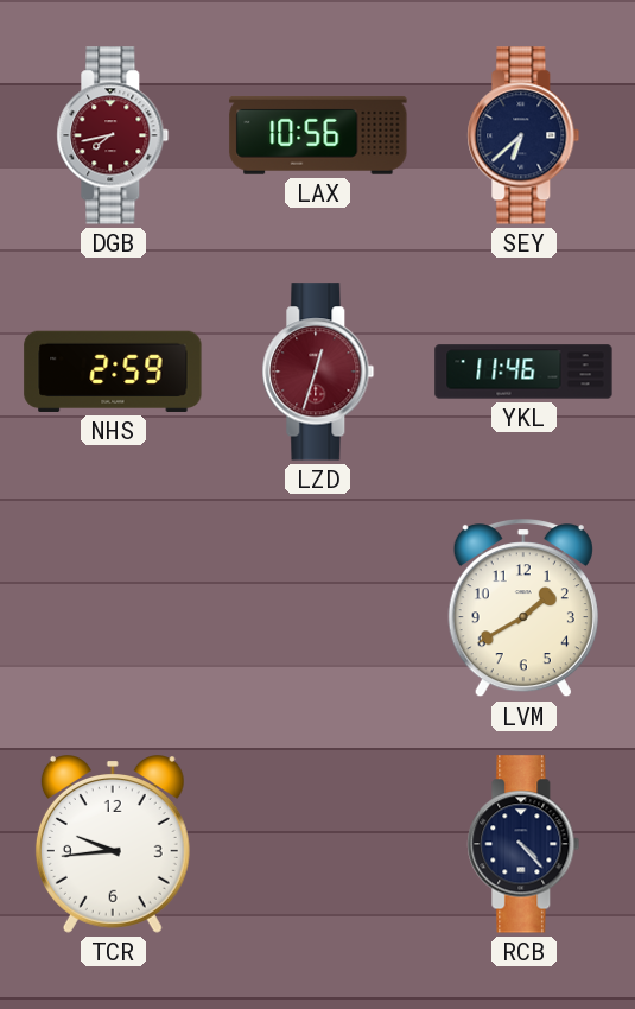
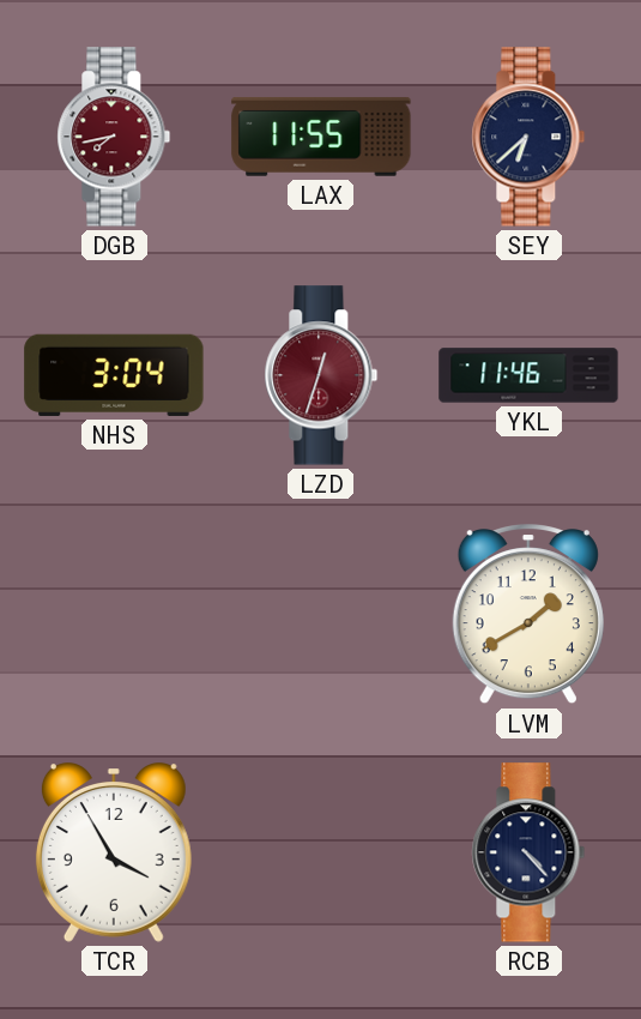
LAX: 10:56 -> 11:55
NHS: 2:59 -> 3:04
TCR: 9:44 -> 3:55
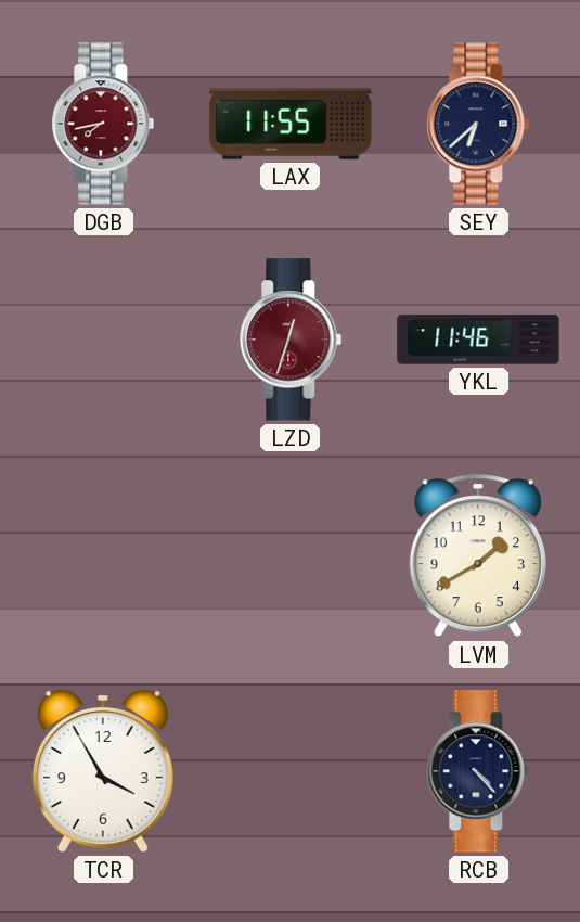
NHS: 3:04 -> none
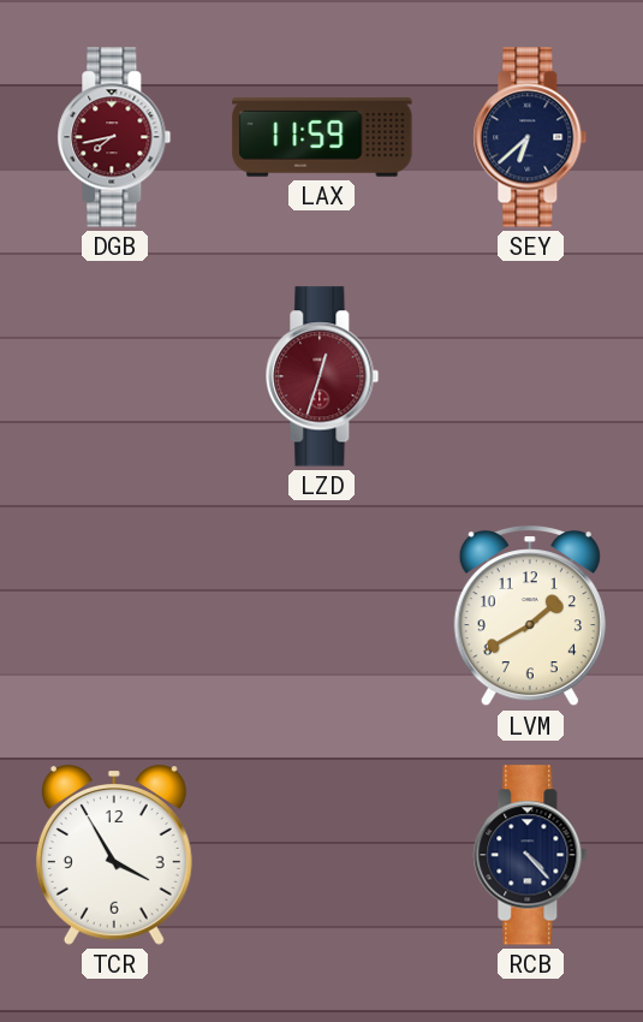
LAX: 11:55 -> 11:59
YKL: 11:46 -> none
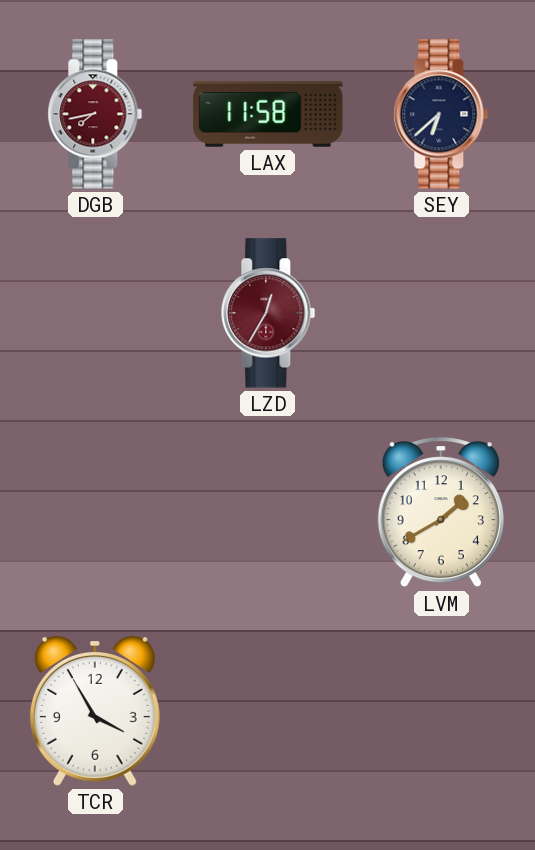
LAX: 11:59 -> 11:58
LZD: 12:33 -> 12:35
RCB: 4:23 -> none
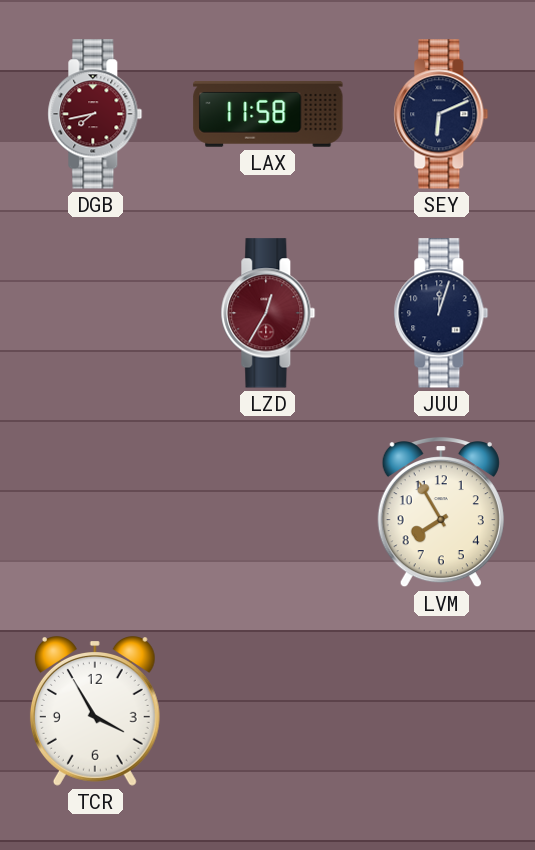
SEY: 6:38 -> 6:11
JUU: none -> 12:03
LVM: 1:40 -> 7:55
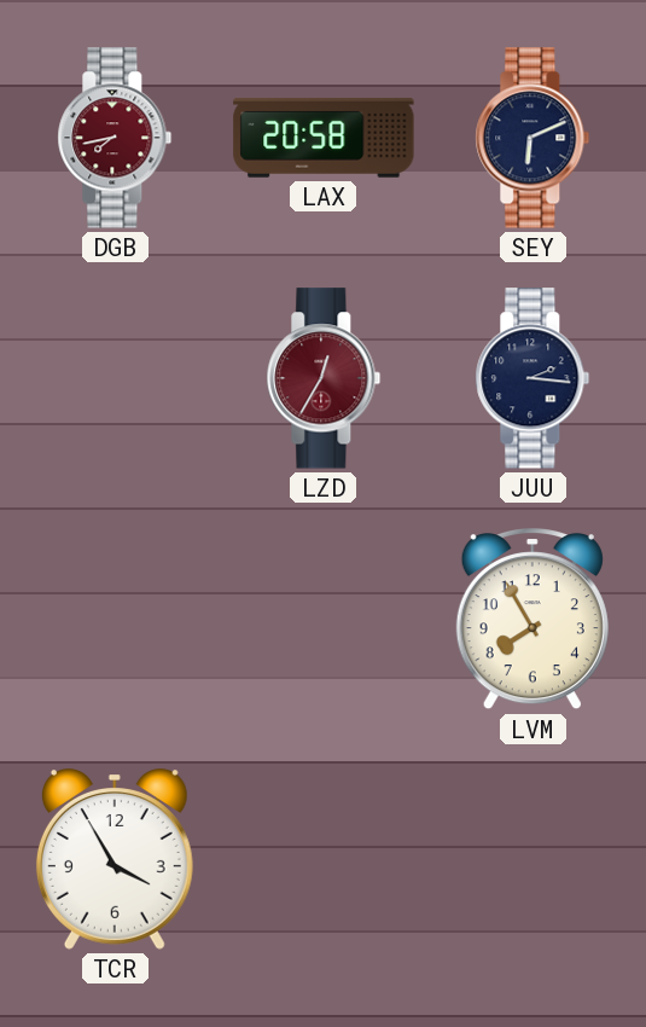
LAX: 11:58 -> 20:58
JUU: 12:03 -> 2:16
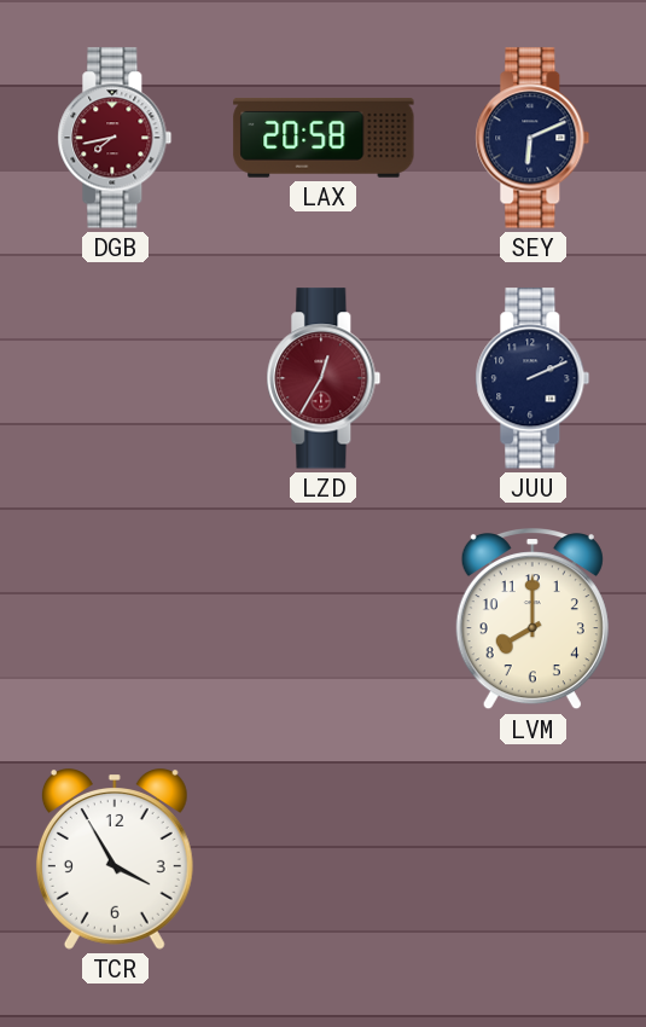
JUU: 2:16 -> 2:11
LVM: 7:55 -> 8:00
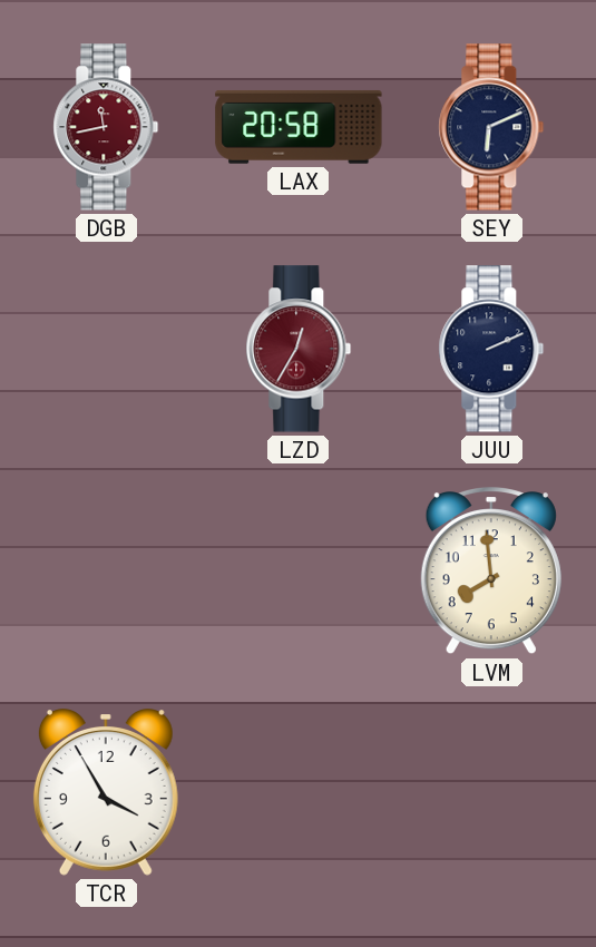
DGB: 7:43 -> 11:43
LVM: 8:00 -> 7:59
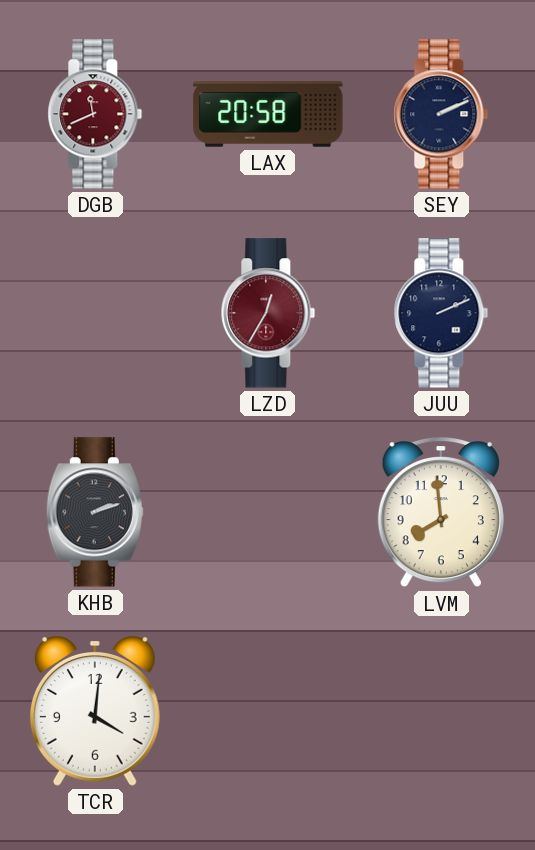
DGB: 11:43 -> 11:41
SEY: 6:11 -> 2:11
KHB: none -> 2:12
TCR: 3:55 -> 4:01
